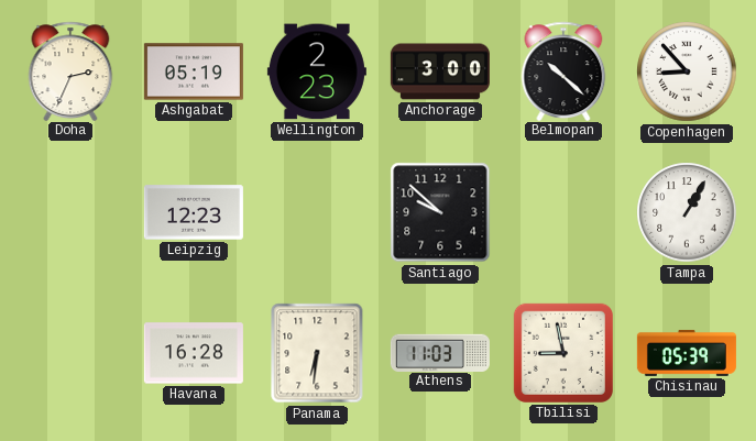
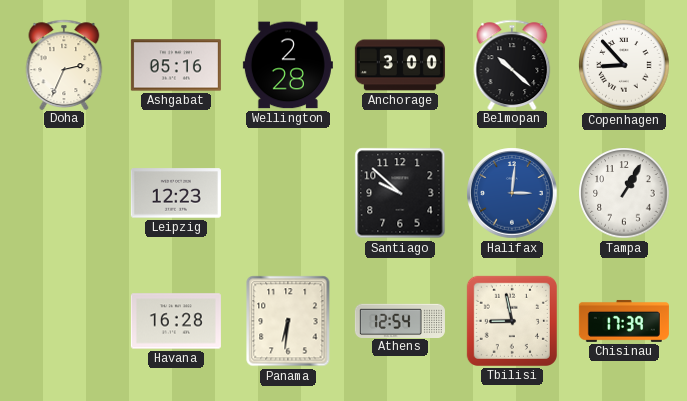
Ashgabat: 05:19 -> 05:16
Wellington: 2:23 -> 2:28
Halifax: none -> 3:01
Athens: 11:03 -> 12:54
Chisinau: 05:39 -> 17:39
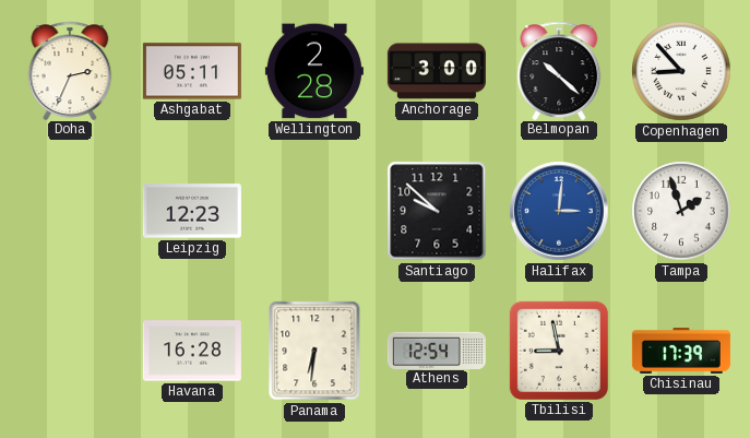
Ashgabat: 05:16 -> 05:11
Tampa: 1:05 -> 1:57
